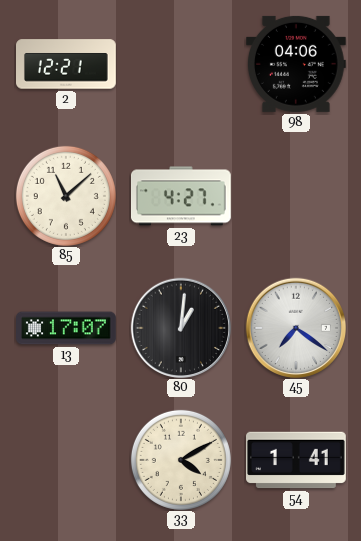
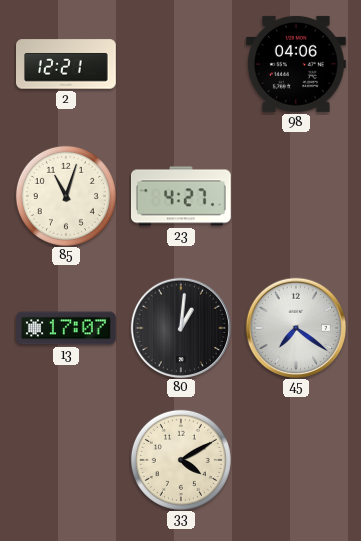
85: 11:08 -> 11:03
54: 1:41 -> none
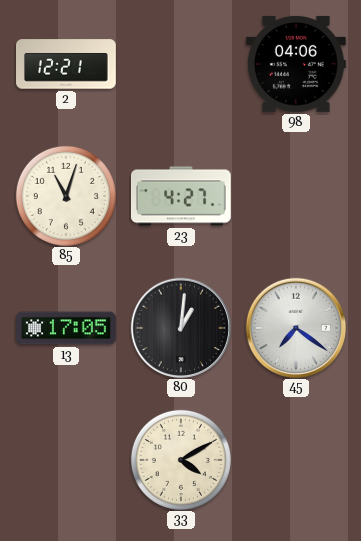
13: 17:07 -> 17:05
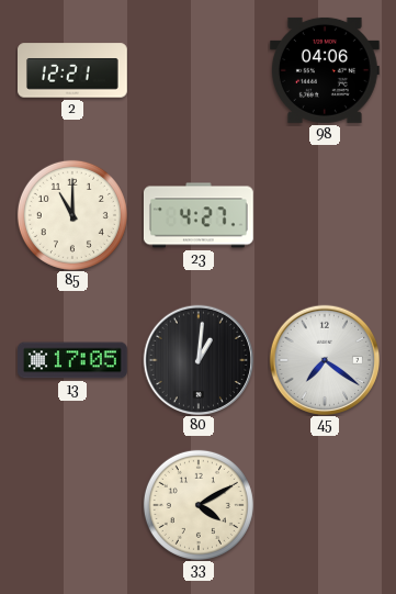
85: 11:03 -> 11:00
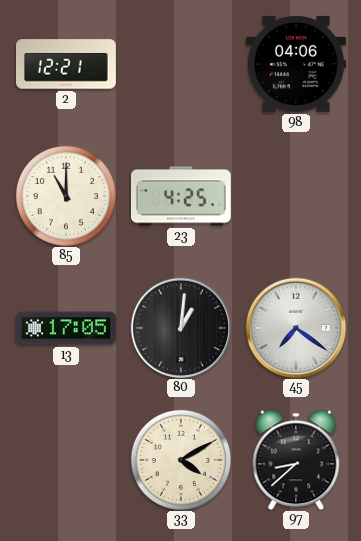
23: 4:27 -> 4:25
97: none -> 8:38
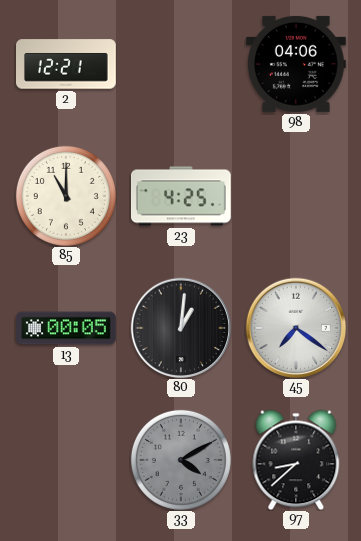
13: 17:05 -> 00:05
33 dial: cream -> grey
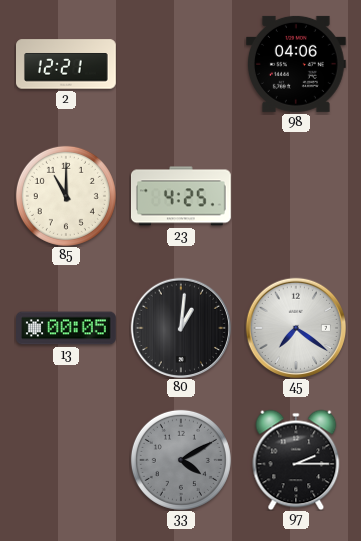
97: 8:38 -> 2:15
